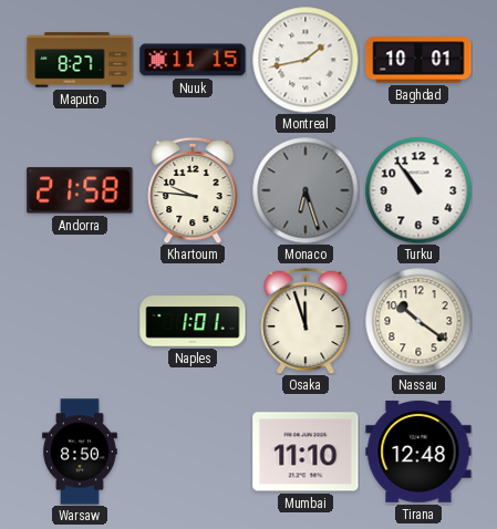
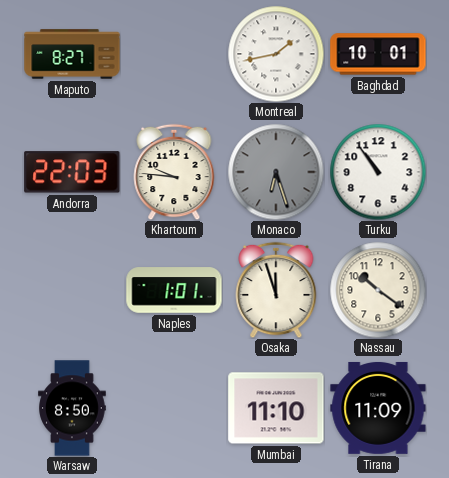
Nuuk: 11:15 -> none
Andorra: 21:58 -> 22:03
Tirana: 12:48 -> 11:09
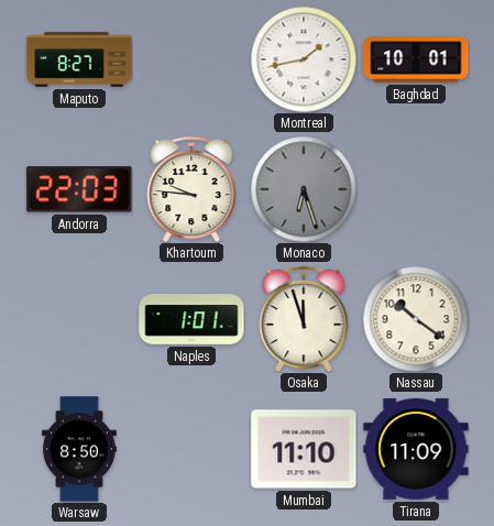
Turku: 10:54 -> none
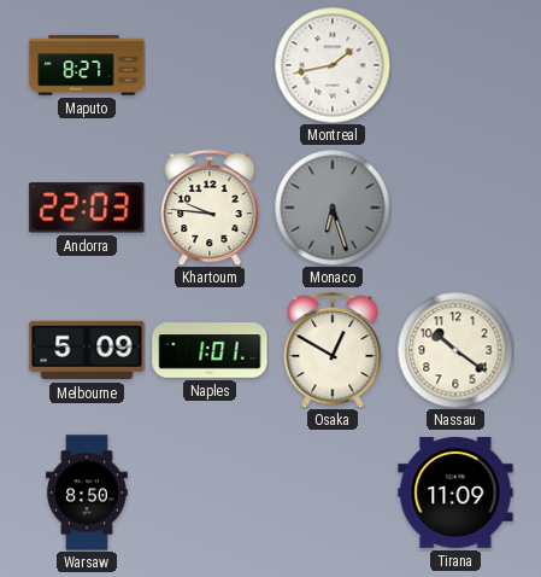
Baghdad: 10:01 -> none
Melbourne: none -> 5:09
Osaka: 11:57 -> 12:50
Mumbai: 11:10 -> none
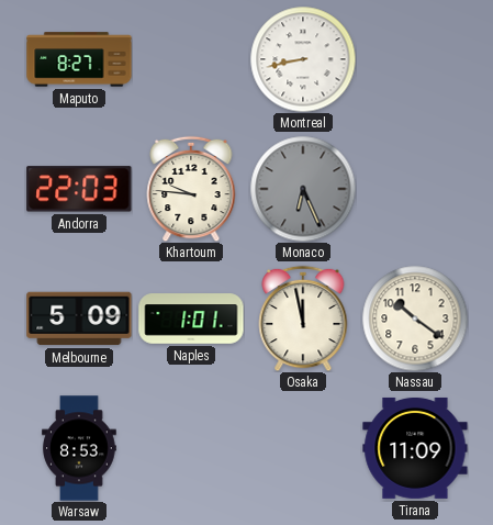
Montreal: 1:43 -> 8:43
Monaco: 6:27 -> 6:26
Osaka: 12:50 -> 11:58
Warsaw: 8:50 -> 8:53
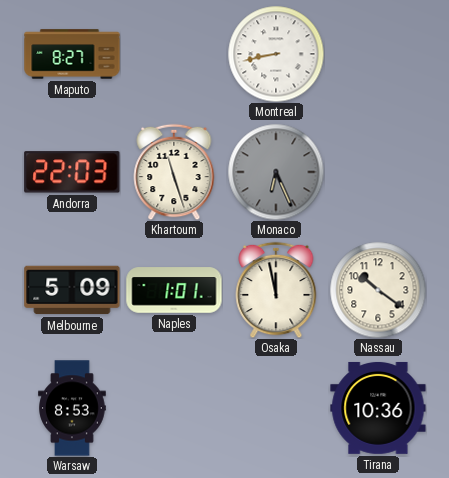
Khartoum: 9:46 -> 11:27
Tirana: 11:09 -> 10:36
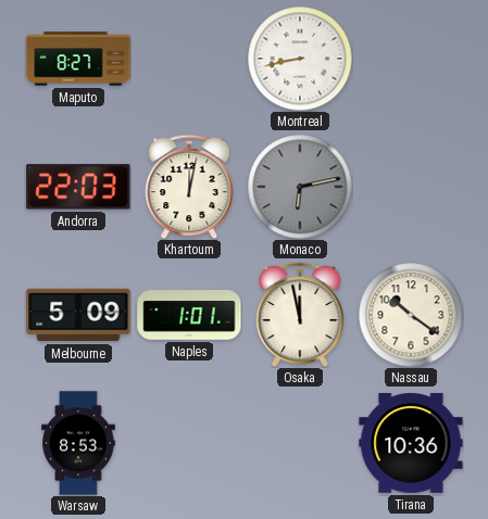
Khartoum: 11:27 -> 12:02
Monaco: 6:26 -> 6:13
